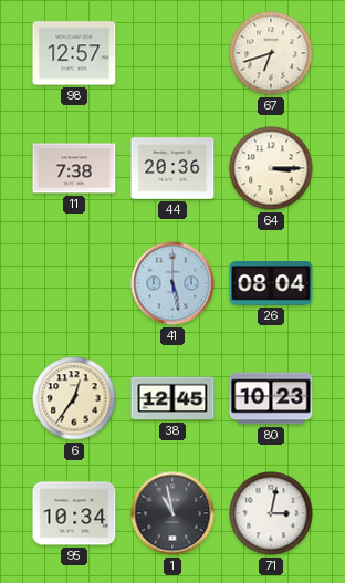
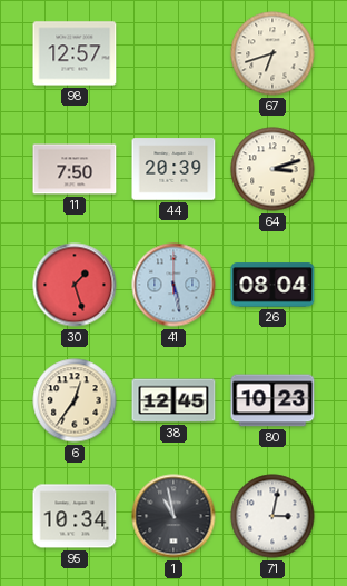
11: 7:38 -> 7:50
44: 20:36 -> 20:39
64: 3:15 -> 3:12
30: none -> 1:27
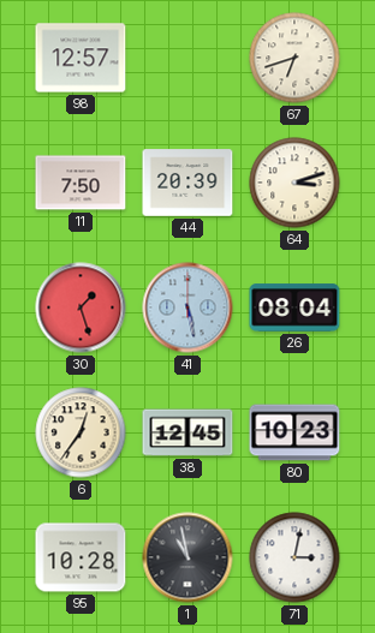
95: 10:34 -> 10:28
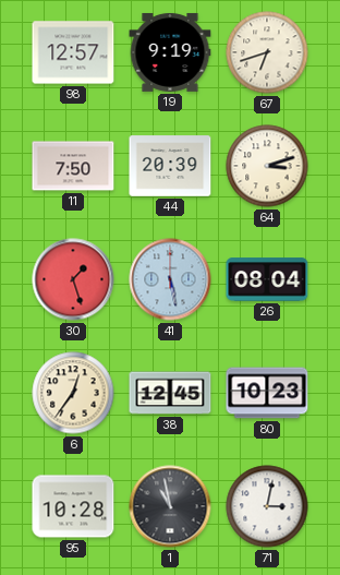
19: none -> 9:19
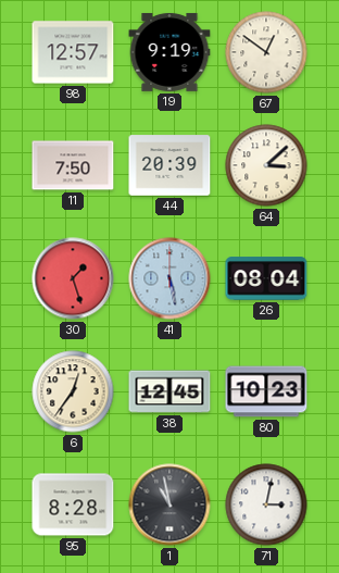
67: 6:42 -> 12:51
64: 3:12 -> 3:08
95: 10:28 -> 8:28
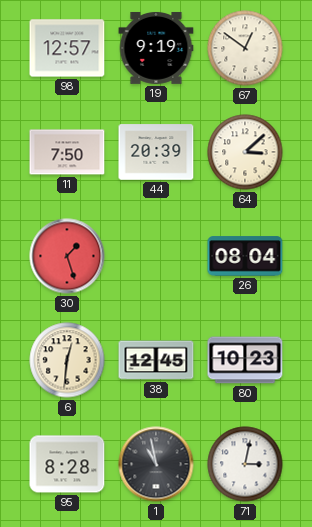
41: 5:28 -> none
6: 12:36 -> 12:31
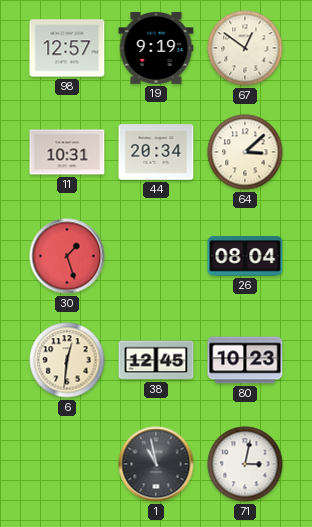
11: 7:50 -> 10:31
44: 20:39 -> 20:34
95: 8:28 -> none
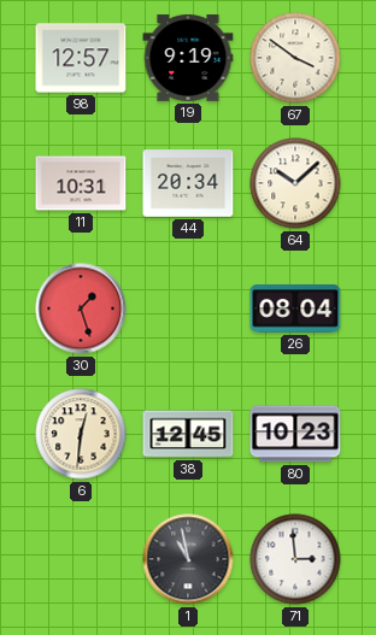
67: 12:51 -> 3:51
64: 3:08 -> 10:08
71: 3:02 -> 2:59
